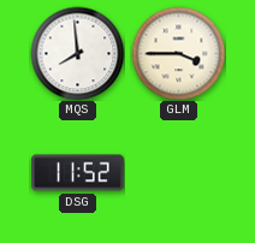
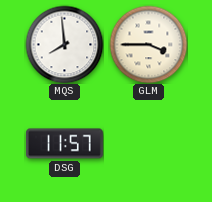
DSG: 11:52 -> 11:57
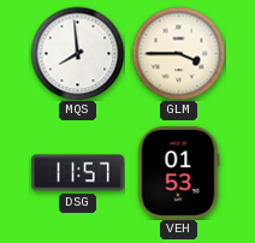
VEH: none -> 01:53
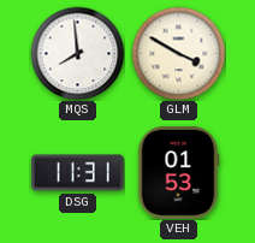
GLM: 3:45 -> 3:50
DSG: 11:57 -> 11:31
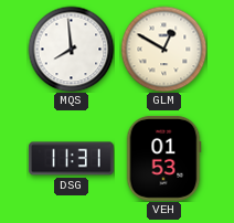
GLM: 3:50 -> 12:50
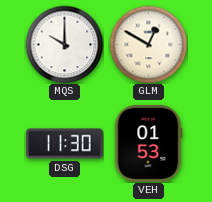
MQS: 7:59 -> 10:00
DSG: 11:31 -> 11:30
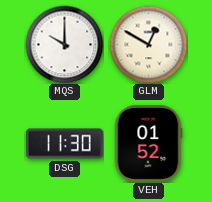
VEH: 01:53 -> 01:52
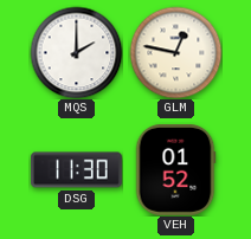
MQS: 10:00 -> 2:00
GLM: 12:50 -> 12:47
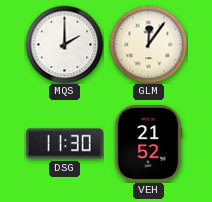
GLM: 12:47 -> 12:06
VEH: 01:52 -> 21:52
